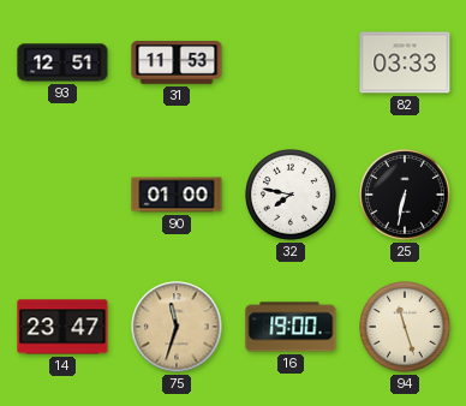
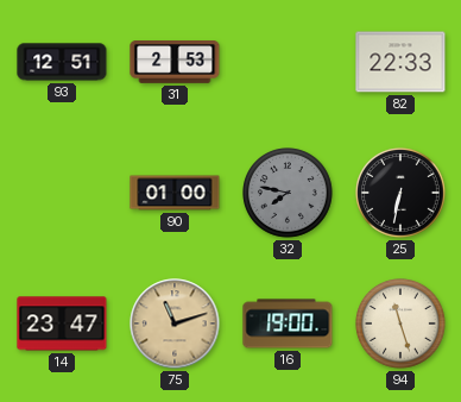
31: 11:53 -> 2:53
82: 03:33 -> 22:33
32 dial: white -> grey
75: 11:33 -> 11:12
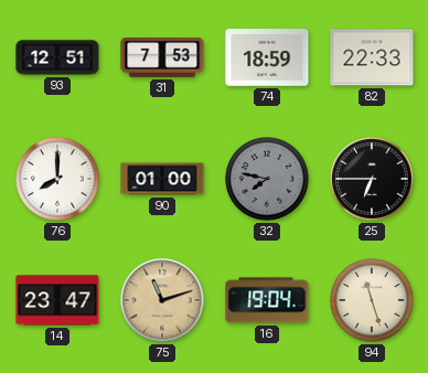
31: 2:53 -> 7:53
74: none -> 18:59
76: none -> 8:00
25: 6:32 -> 6:45
16: 19:00 -> 19:04
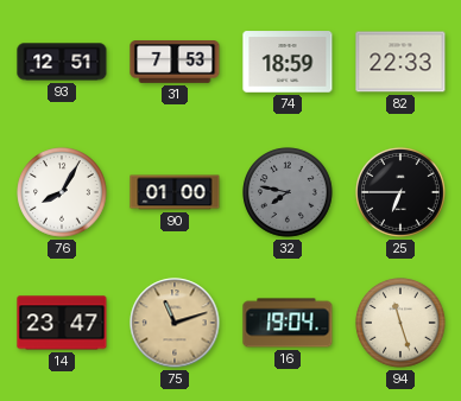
76: 8:00 -> 8:05
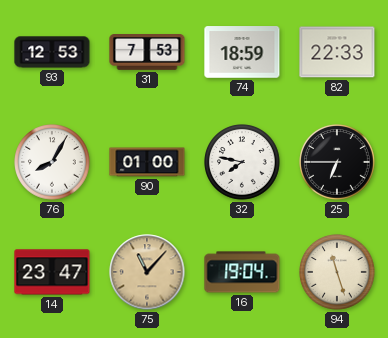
93: 12:51 -> 12:53
32 dial: grey -> white
75: 11:12 -> 11:07
